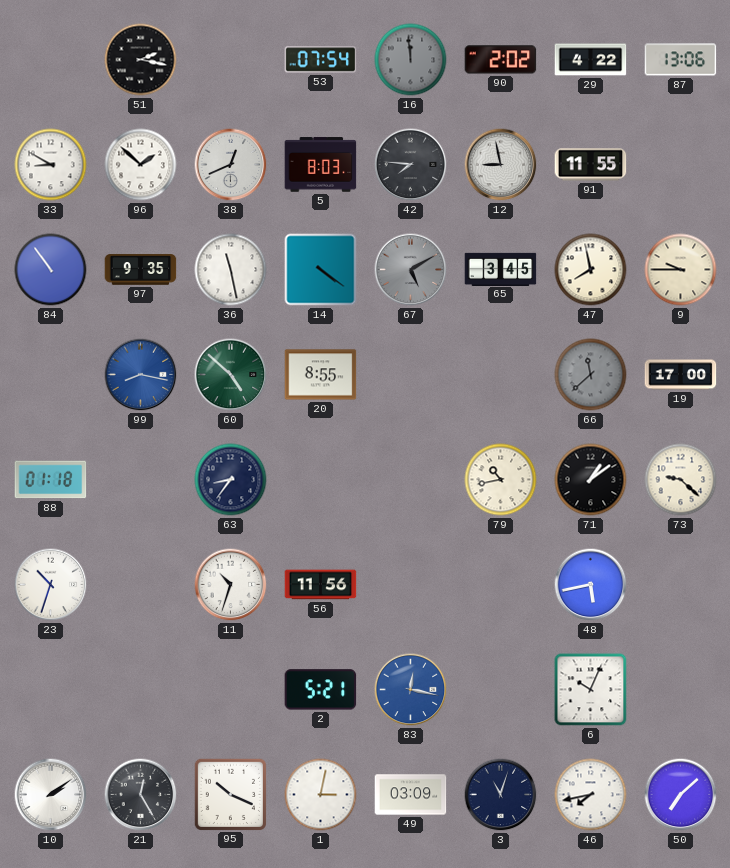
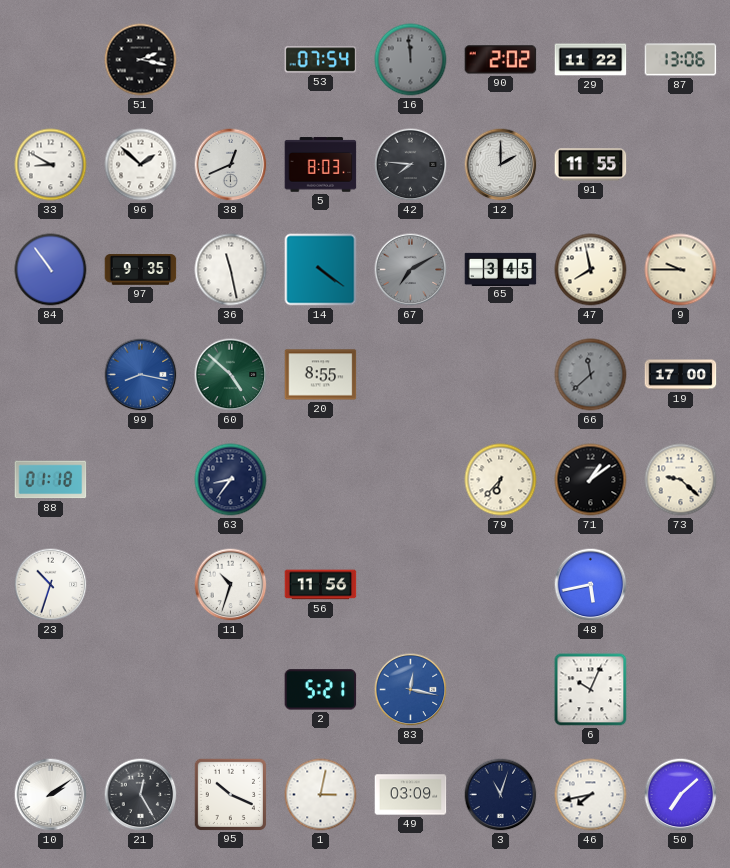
29: 4:22 -> 11:22
12: 8:58 -> 2:00
67: 5:10 -> 7:10
79: 10:43 -> 6:37
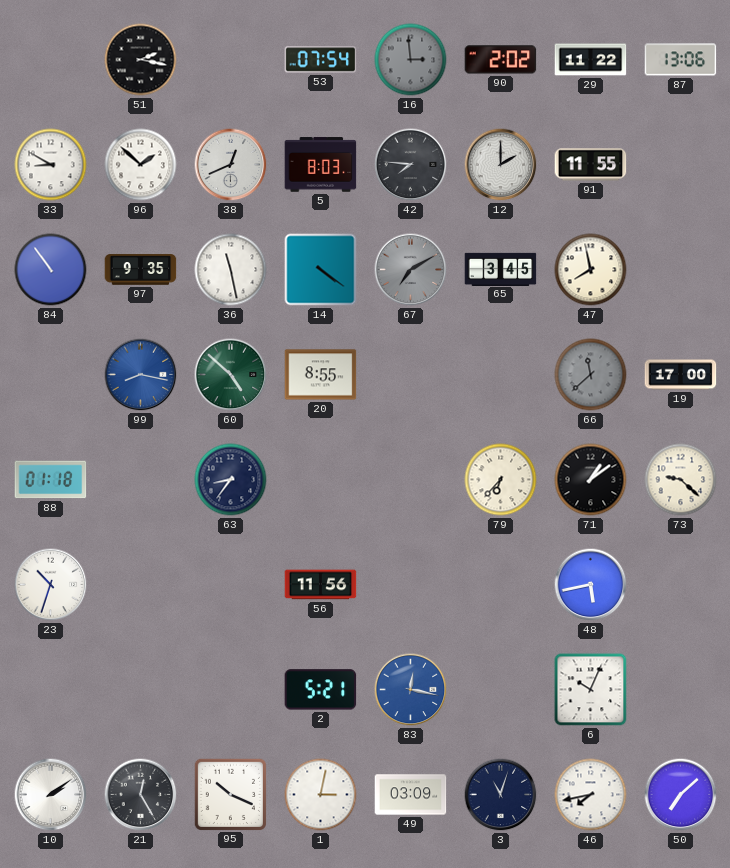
16: 11:59 -> 2:59
9: 9:45 -> none
11: 10:33 -> none
